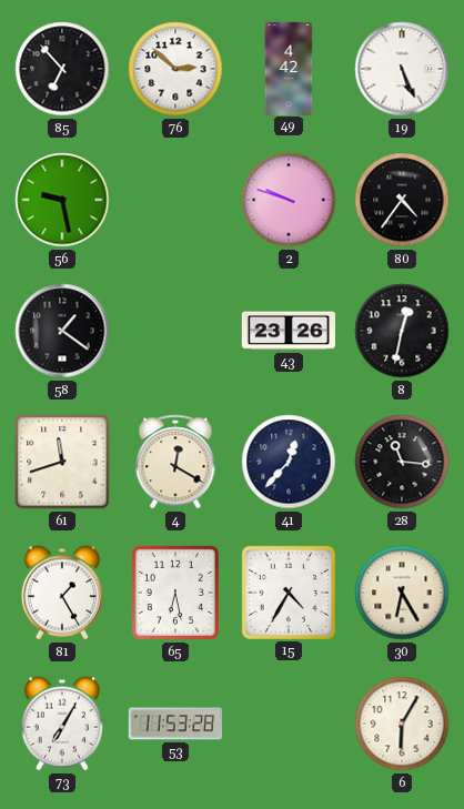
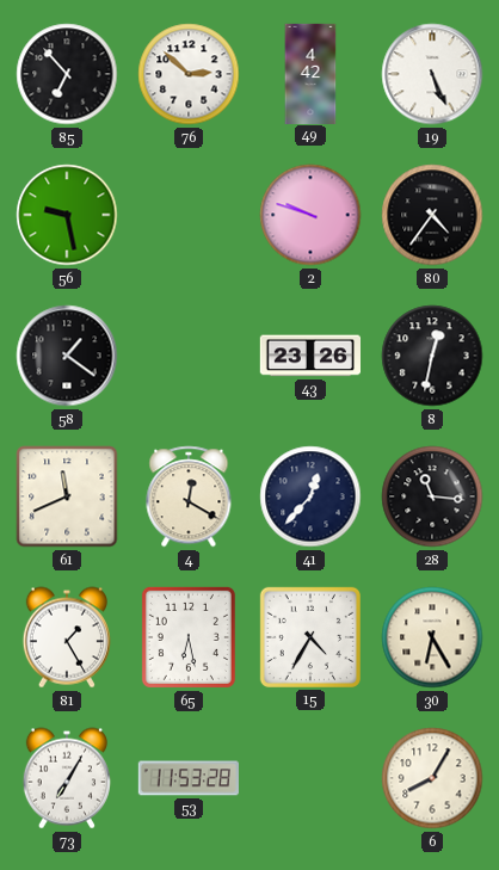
61: 11:42 -> 11:41
6: 6:05 -> 8:05
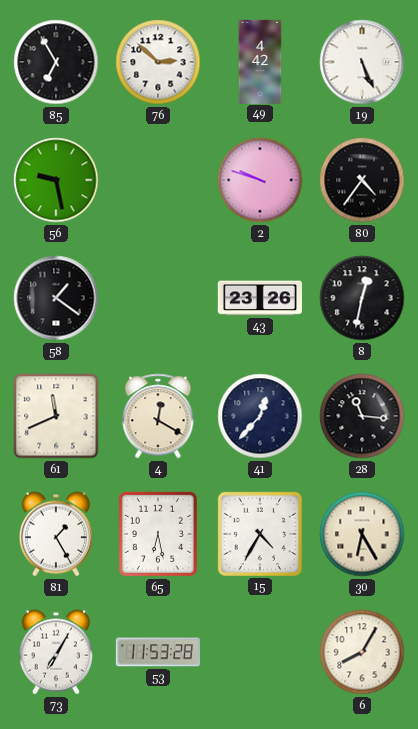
85: 6:53 -> 6:55
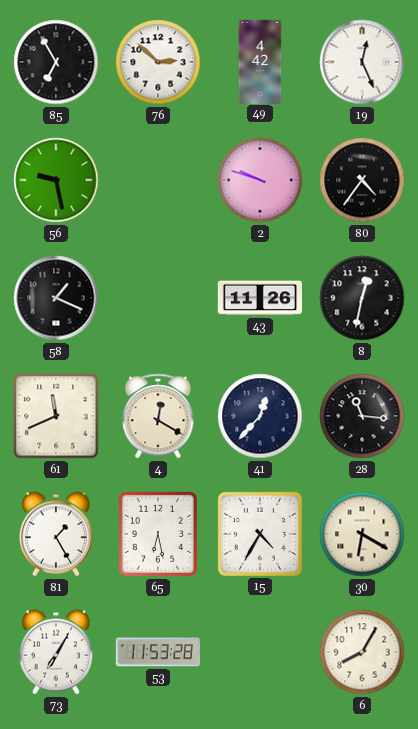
19: 5:26 -> 12:26
58: 1:21 -> 1:19
43: 23:26 -> 11:26
30: 6:25 -> 6:20
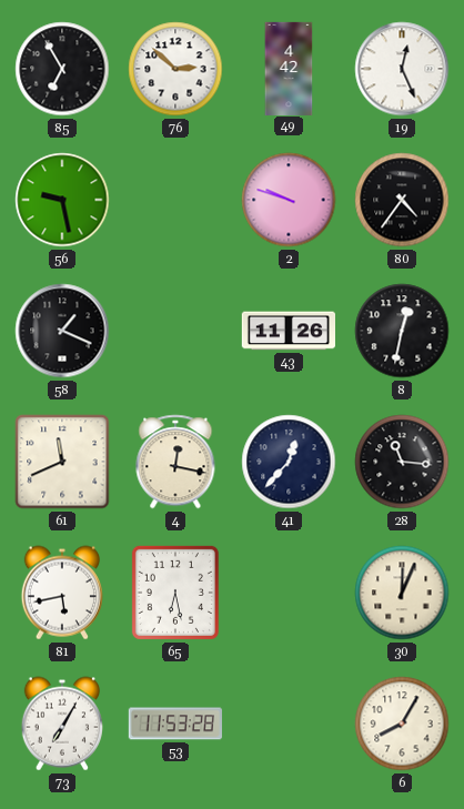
4: 12:20 -> 12:17
81: 1:25 -> 5:43
15: 4:35 -> none
30: 6:20 -> 12:04
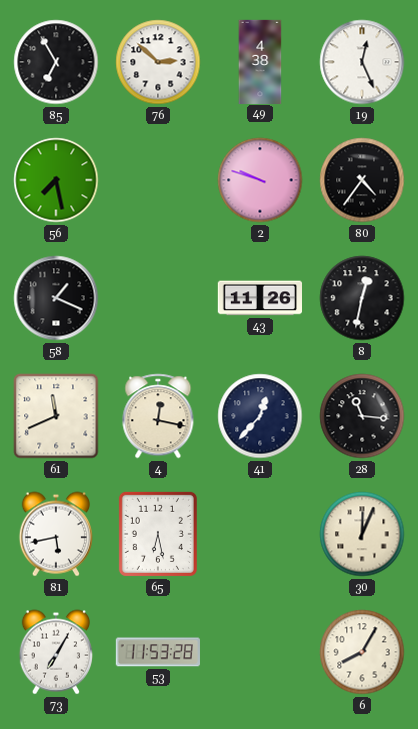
49: 4:42 -> 4:38
56: 9:28 -> 7:28
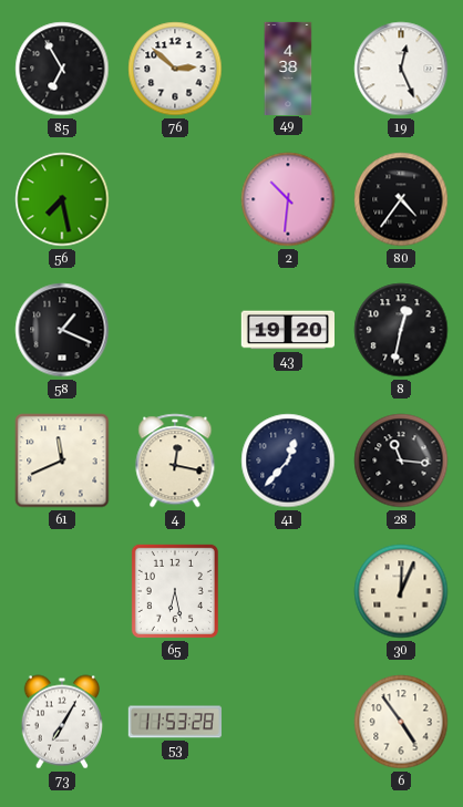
2: 9:48 -> 10:31
43: 11:26 -> 19:20
81: 5:43 -> none
6: 8:05 -> 4:54
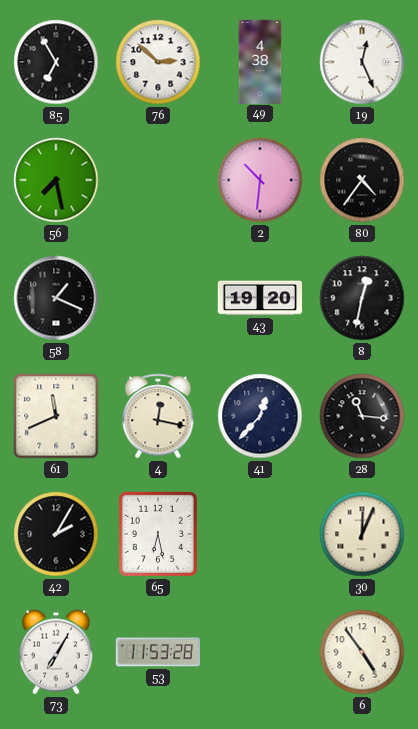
42: none -> 2:05
